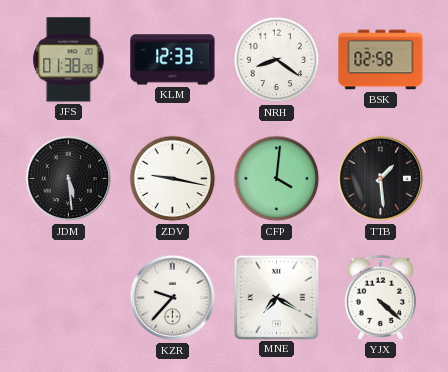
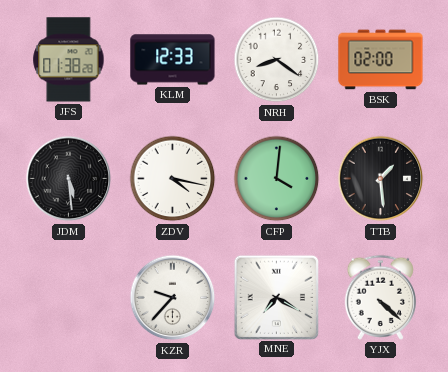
BSK: 02:58 -> 02:00
ZDV: 9:17 -> 4:17
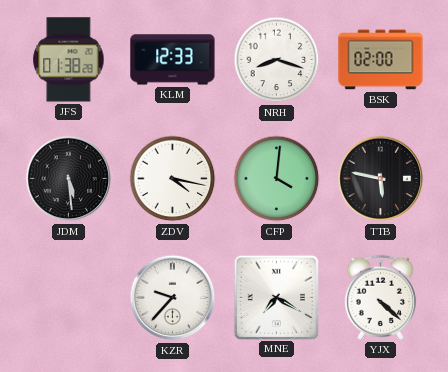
NRH: 8:21 -> 8:18
TTB: 1:29 -> 5:47
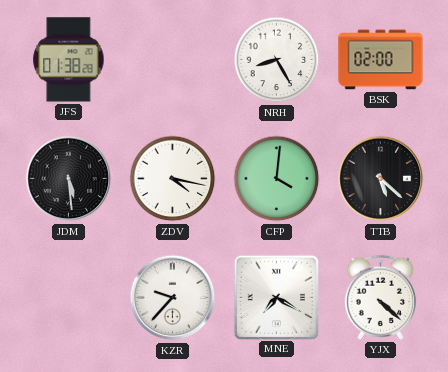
KLM: 12:33 -> none
NRH: 8:18 -> 8:25
TTB: 5:47 -> 5:22
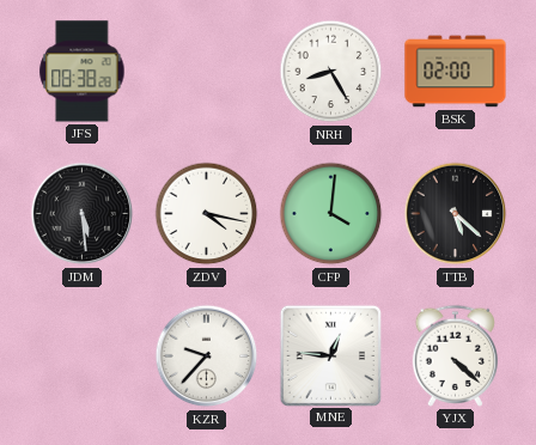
JFS: 01:38 -> 08:38
MNE: 7:20 -> 12:46
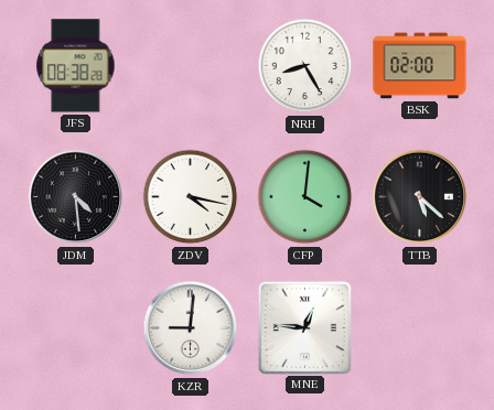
JDM: 5:29 -> 4:29
KZR: 9:37 -> 9:01
YJX: 4:22 -> none
